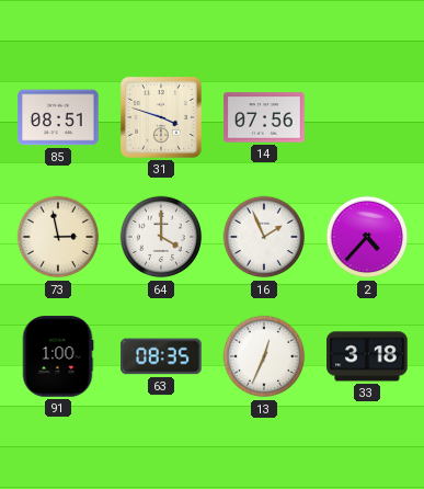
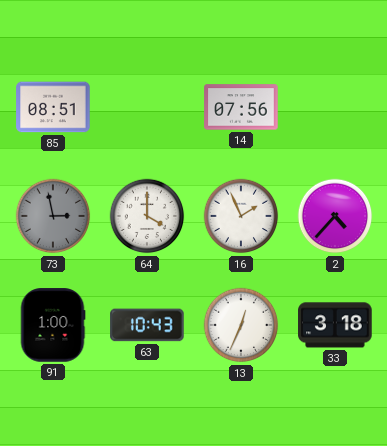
31: 3:48 -> none
73 dial: cream -> grey
63: 08:35 -> 10:43
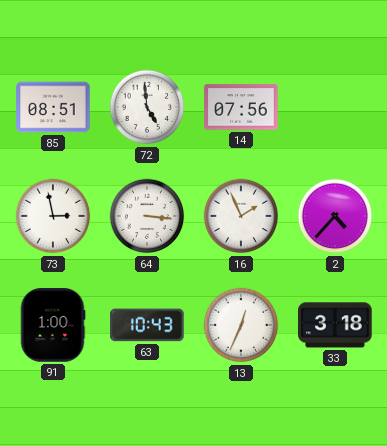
72: none -> 4:59
73 dial: grey -> white
64: 4:00 -> 3:16
